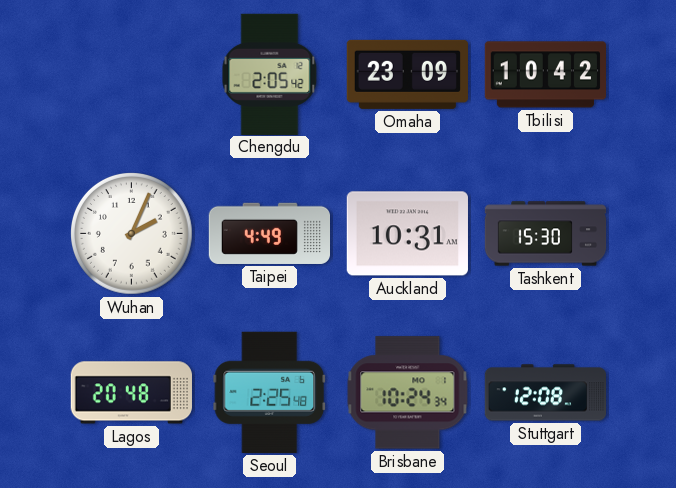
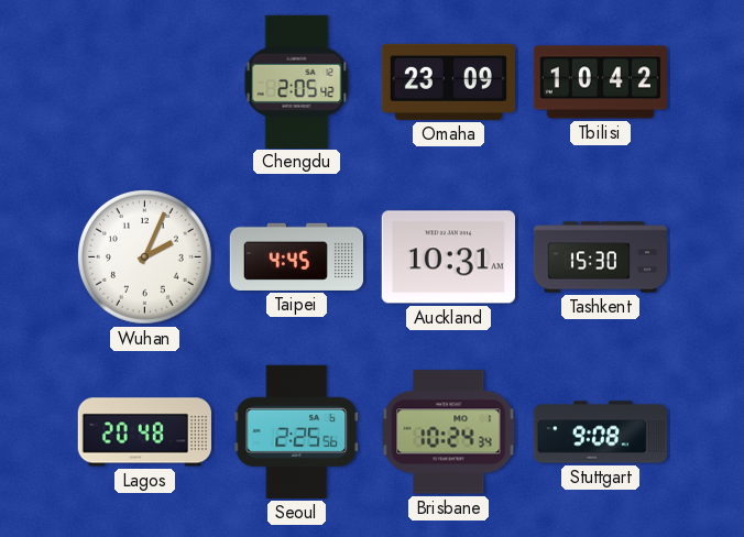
Taipei: 4:49 -> 4:45
Seoul: 2:25:48 -> 2:25:56
Stuttgart: 12:08 -> 9:08
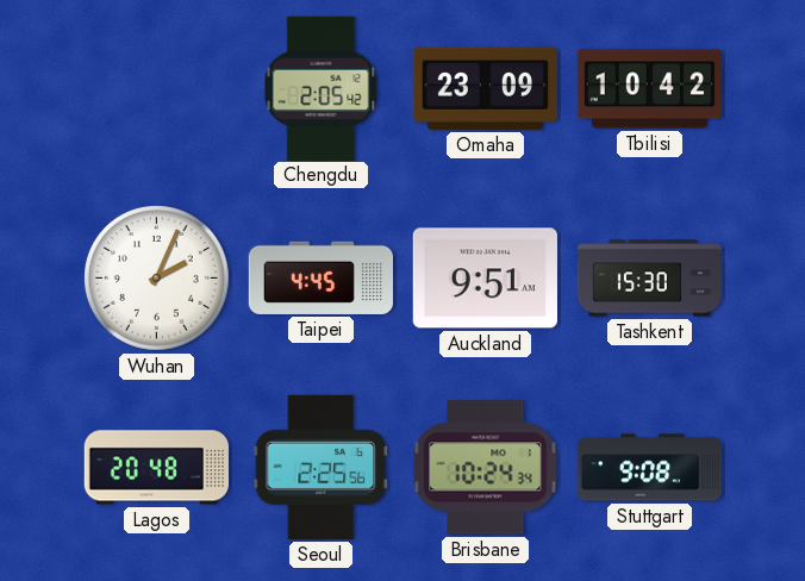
Auckland: 10:31 -> 9:51
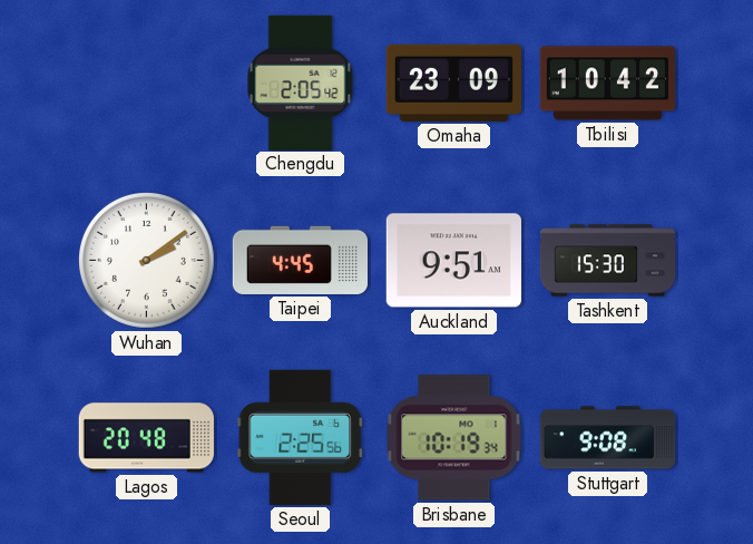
Wuhan: 2:04 -> 2:09
Brisbane: 10:24 -> 10:19
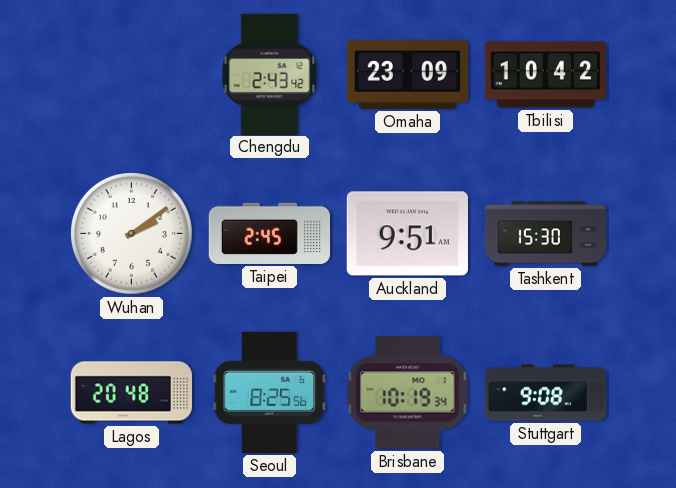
Chengdu: 2:05 -> 2:43
Taipei: 4:45 -> 2:45
Seoul: 2:25 -> 8:25
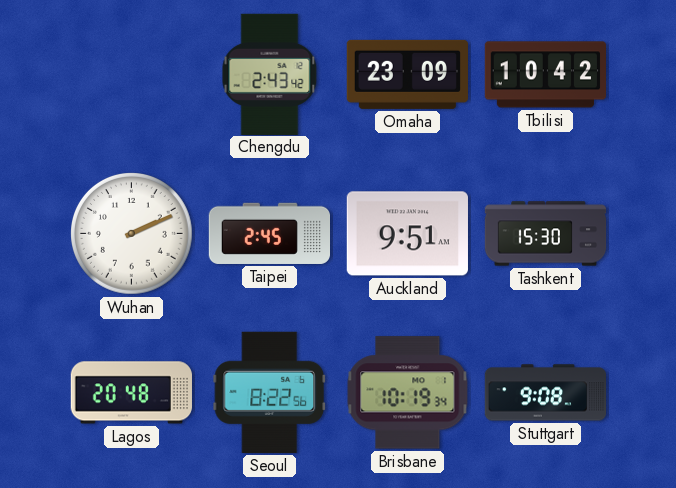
Wuhan: 2:09 -> 2:11
Seoul: 8:25 -> 8:22
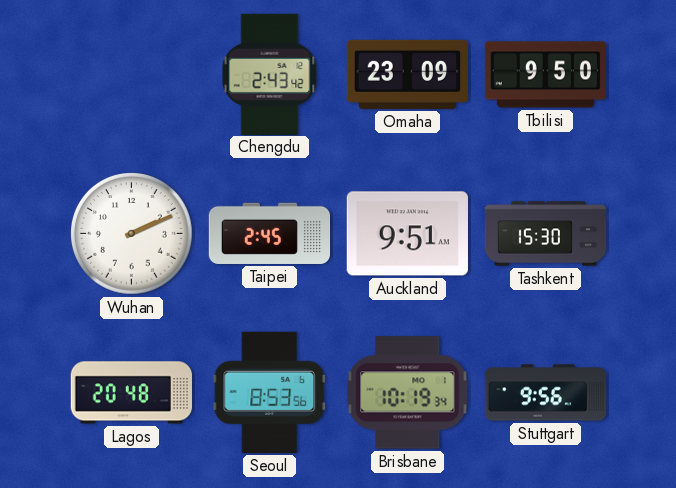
Tbilisi: 10:42 -> 9:50
Seoul: 8:22 -> 8:53
Stuttgart: 9:08 -> 9:56
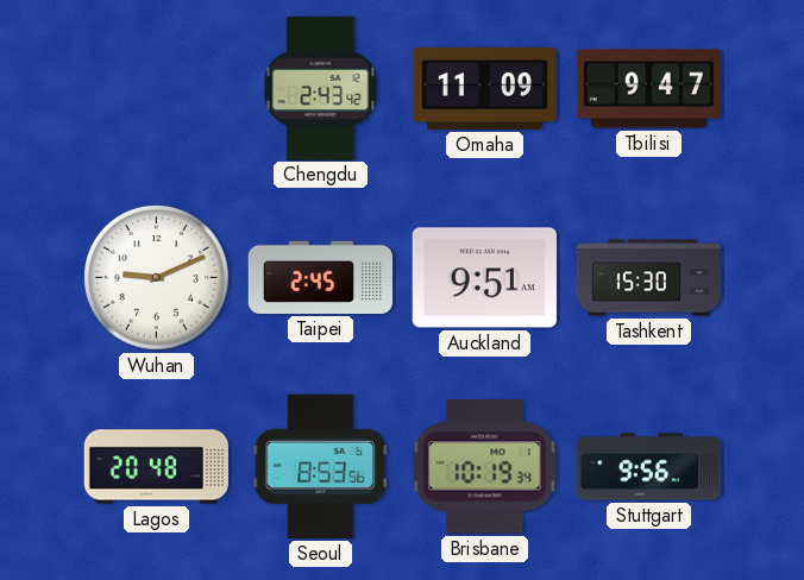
Omaha: 23:09 -> 11:09
Tbilisi: 9:50 -> 9:47
Wuhan: 2:11 -> 9:11
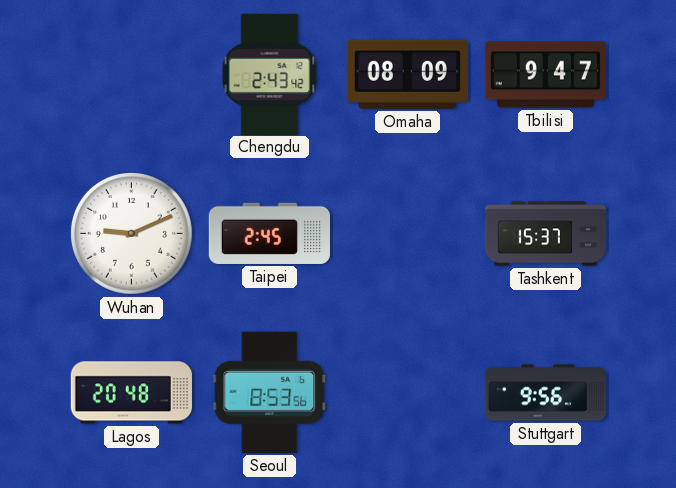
Omaha: 11:09 -> 08:09
Auckland: 9:51 -> none
Tashkent: 15:30 -> 15:37
Brisbane: 10:19 -> none
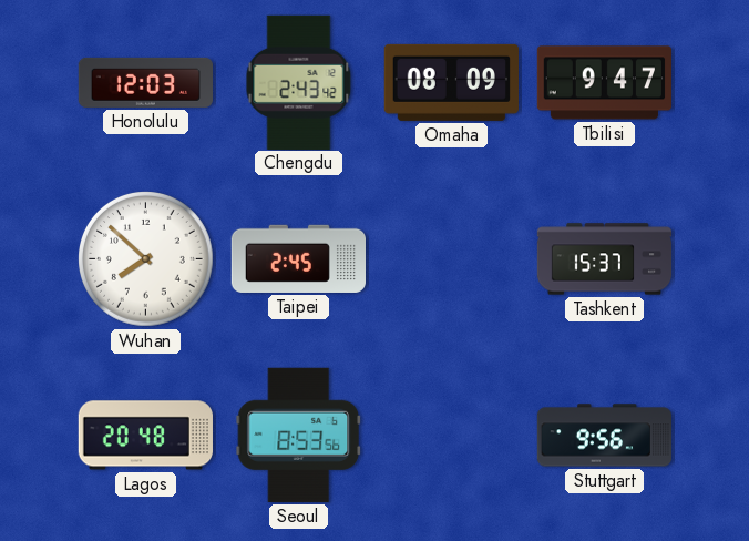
Honolulu: none -> 12:03
Wuhan: 9:11 -> 7:52
